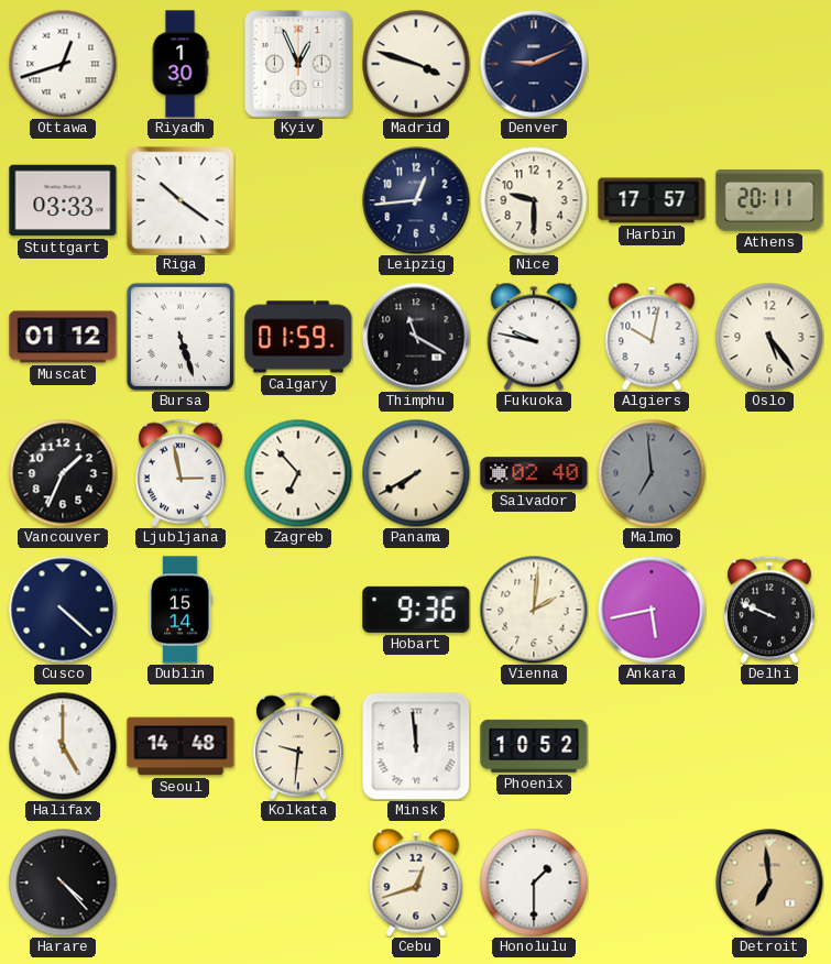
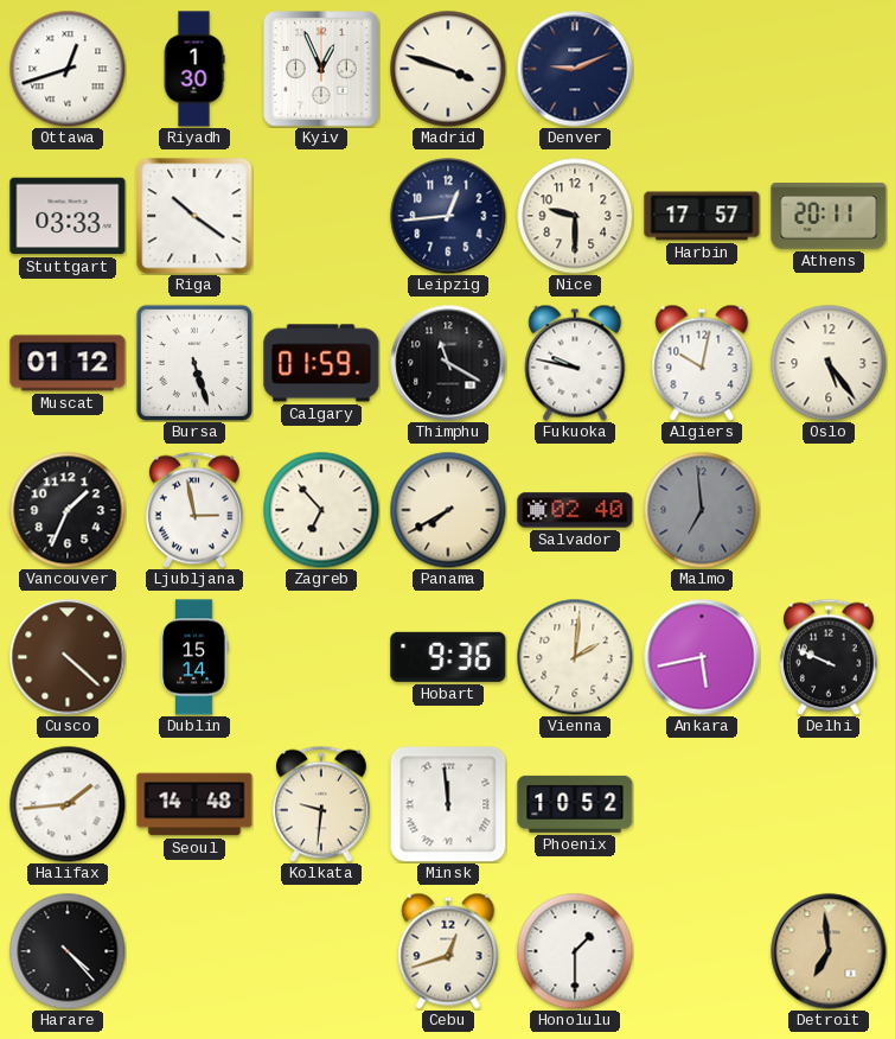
Cusco dial: navy -> brown
Halifax: 5:00 -> 1:44
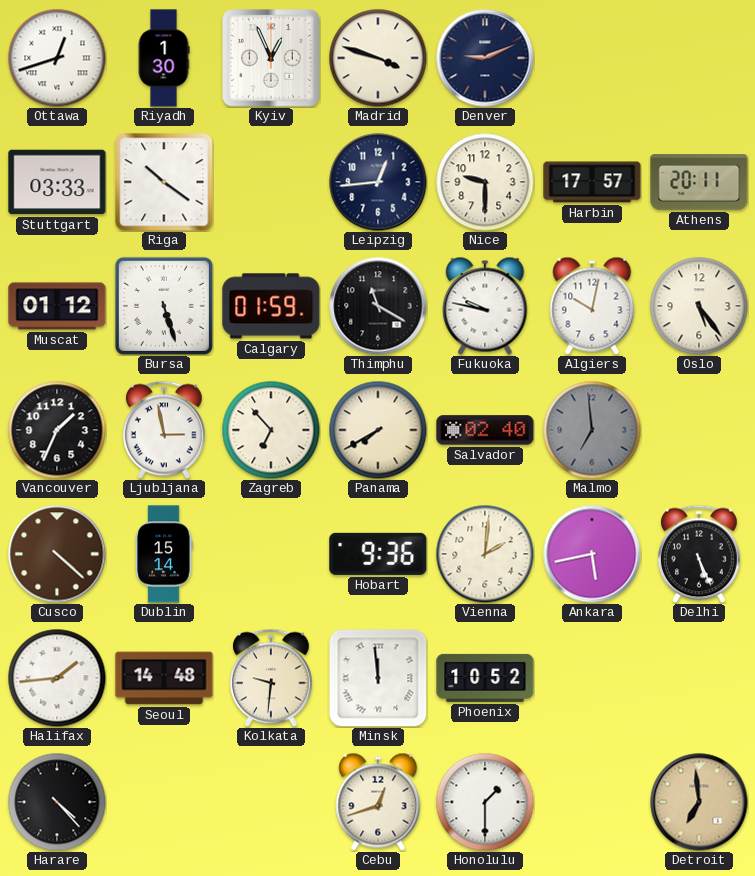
Delhi: 9:49 -> 5:26
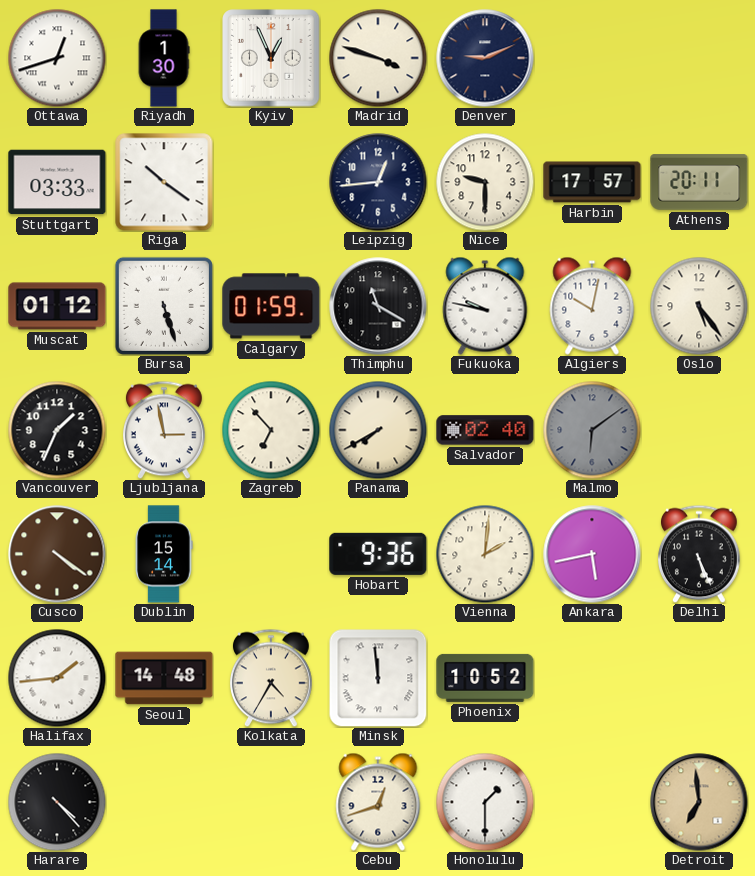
Malmo: 6:59 -> 6:09
Cusco: 4:22 -> 4:21
Kolkata: 9:31 -> 4:35
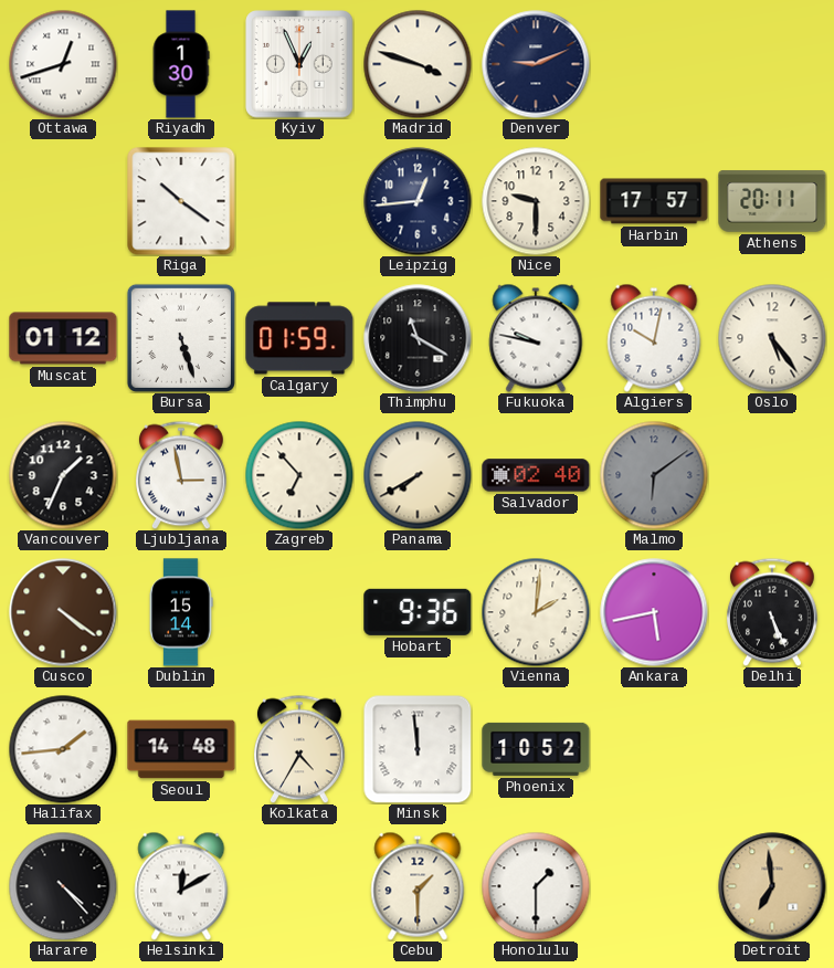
Stuttgart: 03:33 -> none
Helsinki: none -> 12:10
Cebu: 12:42 -> 1:30
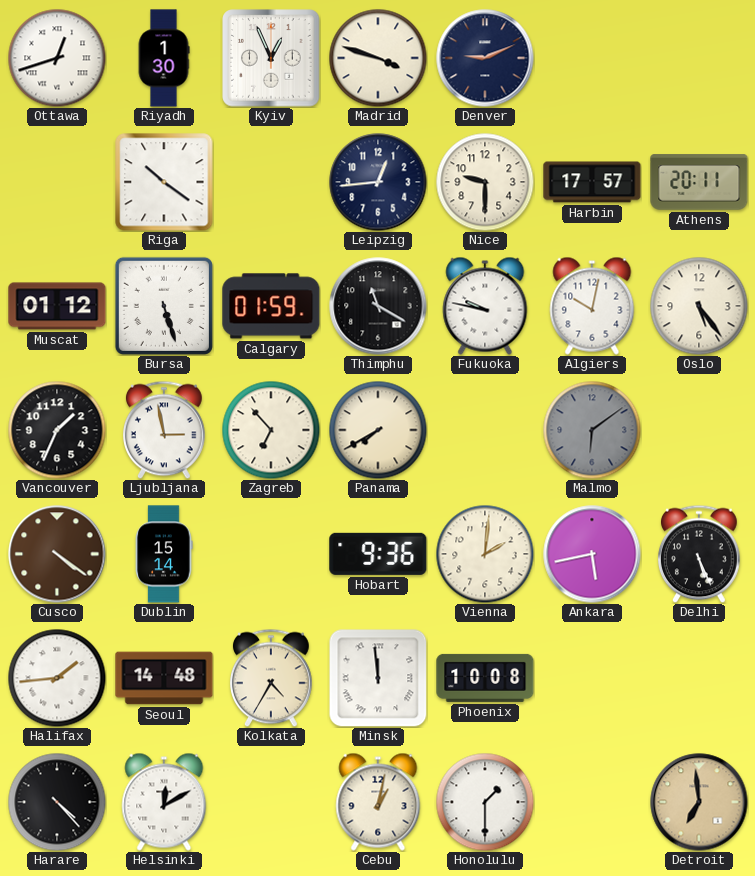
Salvador: 02:40 -> none
Phoenix: 10:52 -> 10:08
Cebu: 1:30 -> 1:02
